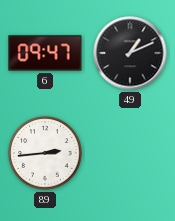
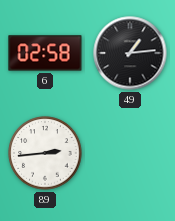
6: 09:47 -> 02:58
49: 1:11 -> 1:14
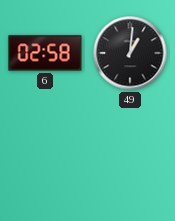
49: 1:14 -> 1:01
89: 2:44 -> none
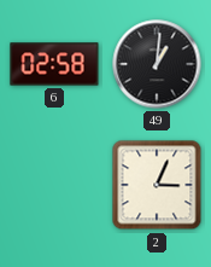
2: none -> 3:04
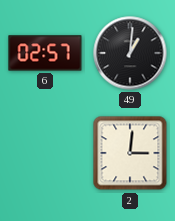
6: 02:58 -> 02:57
2: 3:04 -> 3:01
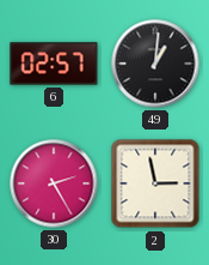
30: none -> 2:25
2: 3:01 -> 2:58
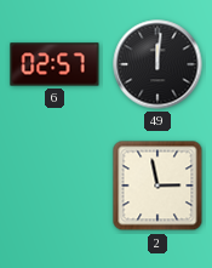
49: 1:01 -> 12:01
30: 2:25 -> none
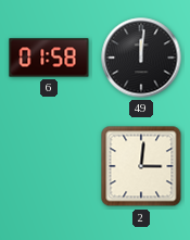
6: 02:57 -> 01:58
2: 2:58 -> 3:01
